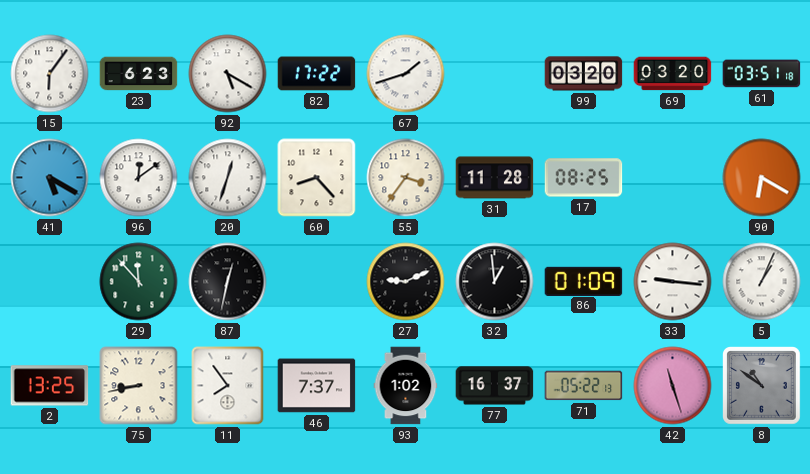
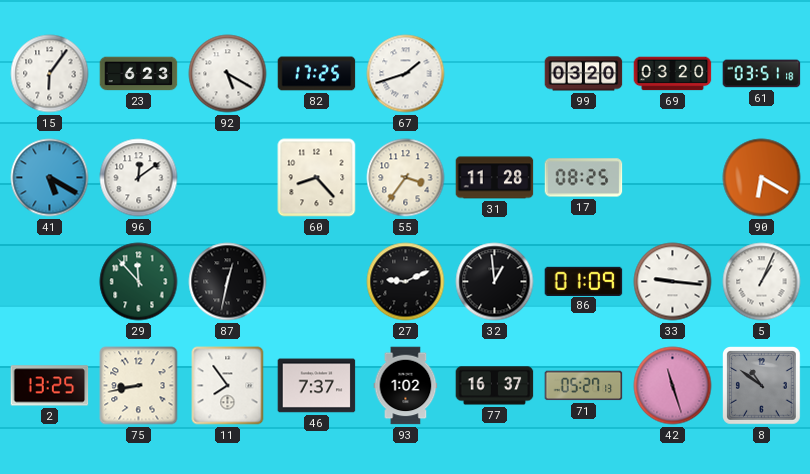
82: 17:22 -> 17:25
20: 12:33 -> none
71: 05:22 -> 05:27
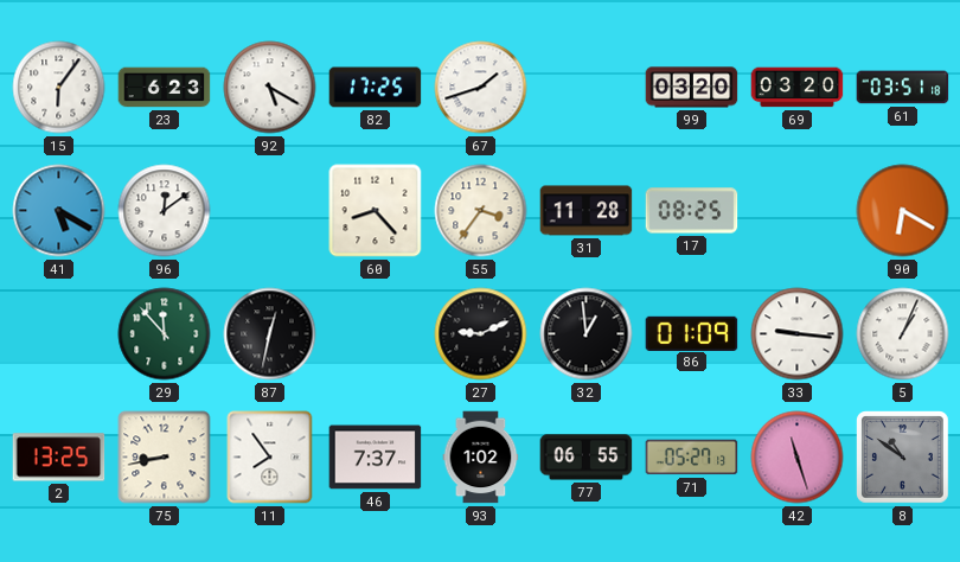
77: 16:37 -> 06:55
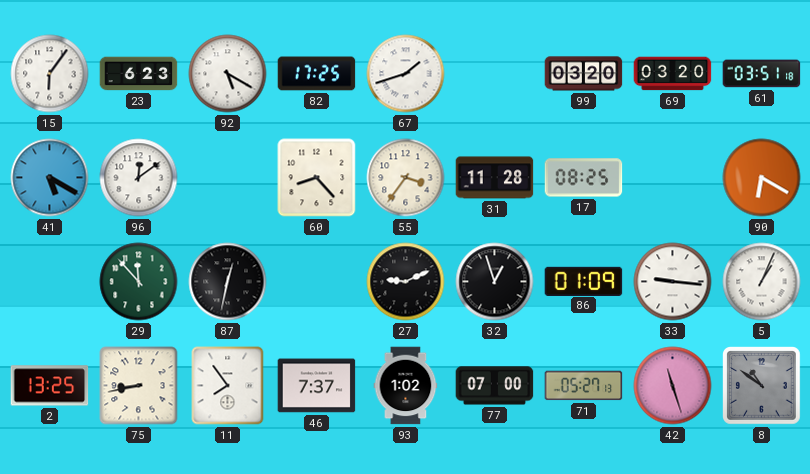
32: 12:59 -> 12:57
77: 06:55 -> 07:00
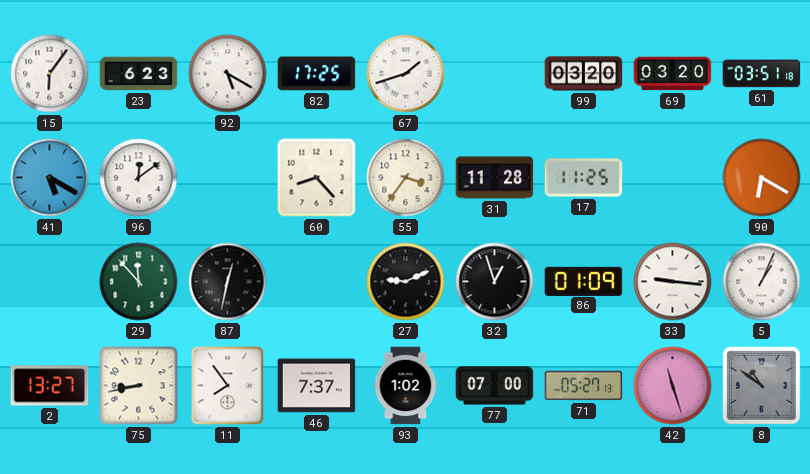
17: 08:25 -> 11:25
2: 13:25 -> 13:27
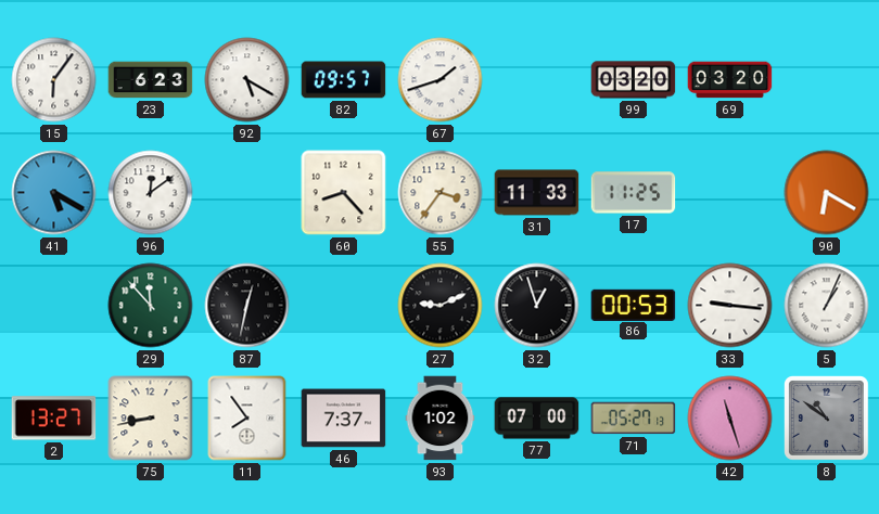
82: 17:25 -> 09:57
61: 03:51 -> none
31: 11:28 -> 11:33
86: 01:09 -> 00:53
